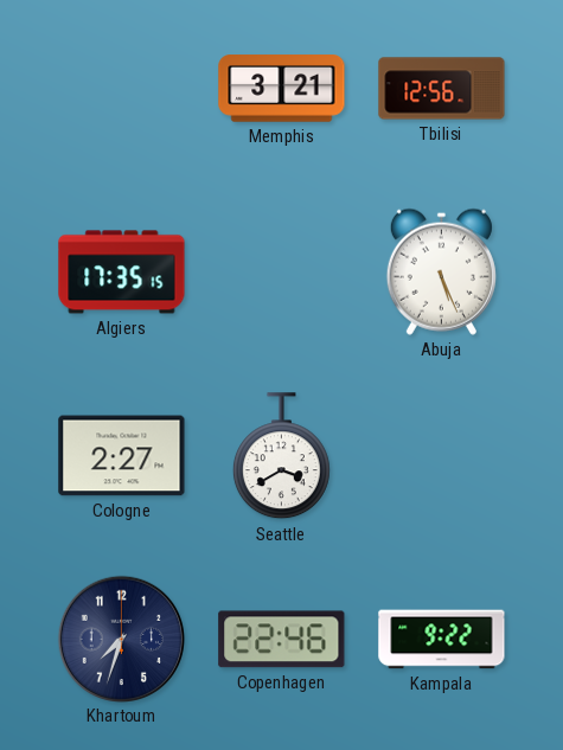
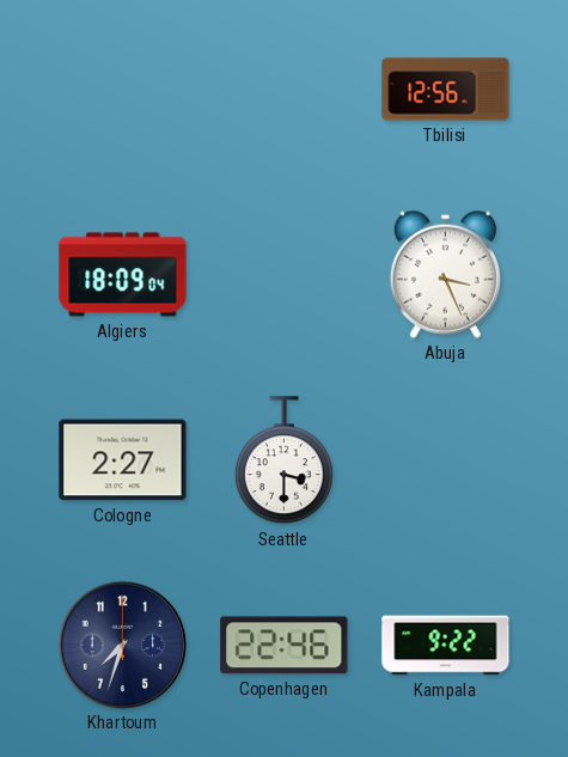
Memphis: 3:21 -> none
Algiers: 17:35 -> 18:09
Abuja: 5:26 -> 3:26
Seattle: 3:40 -> 3:30
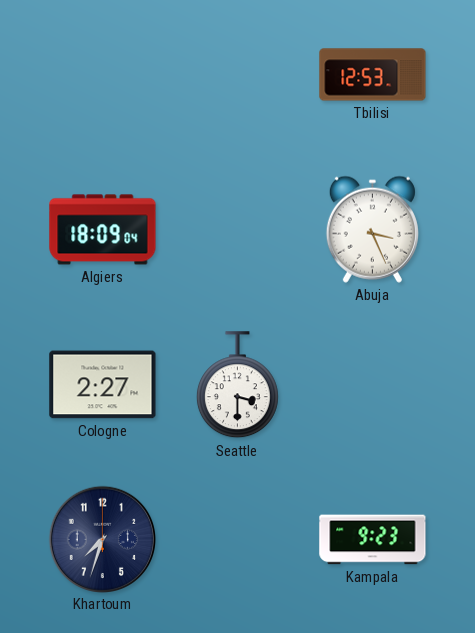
Tbilisi: 12:56 -> 12:53
Copenhagen: 22:46 -> none
Kampala: 9:22 -> 9:23
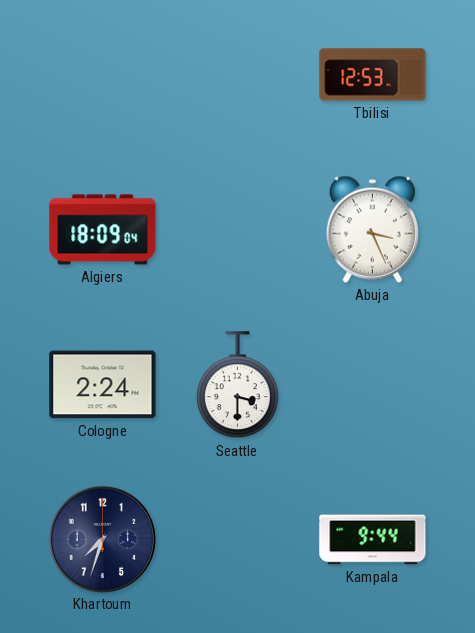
Cologne: 2:27 -> 2:24
Kampala: 9:23 -> 9:44
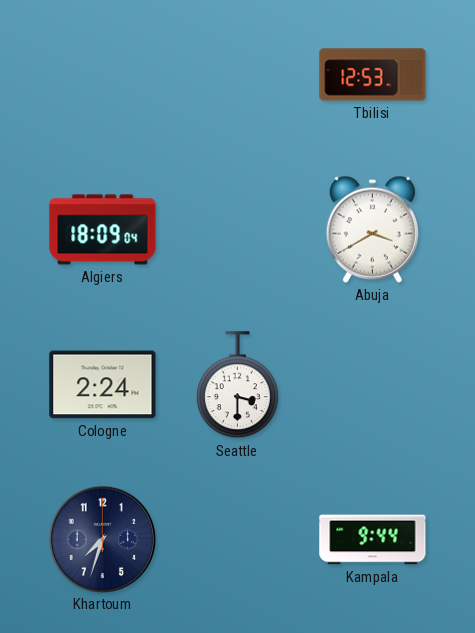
Abuja: 3:26 -> 3:40
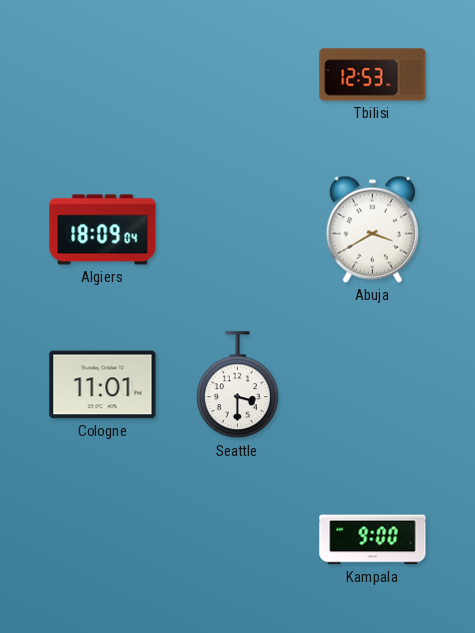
Cologne: 2:24 -> 11:01
Khartoum: 7:33 -> none
Kampala: 9:44 -> 9:00
